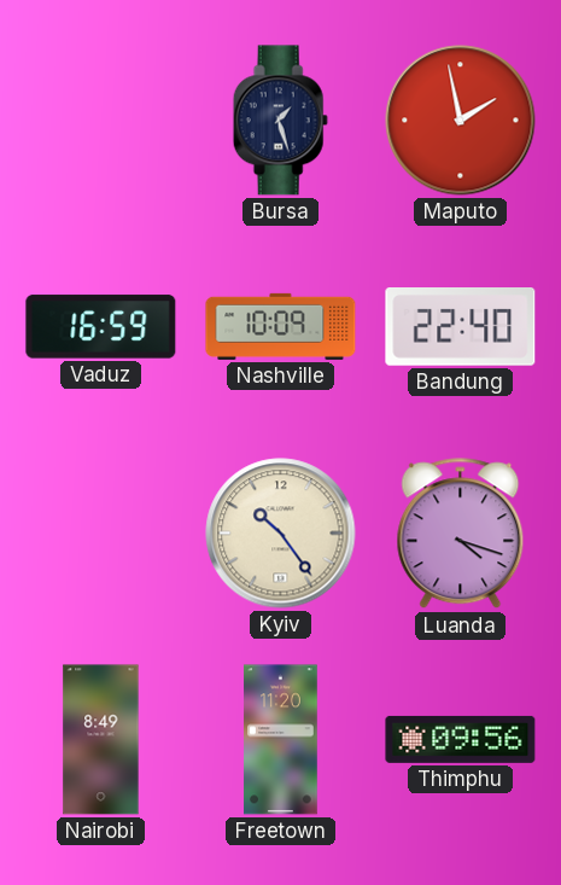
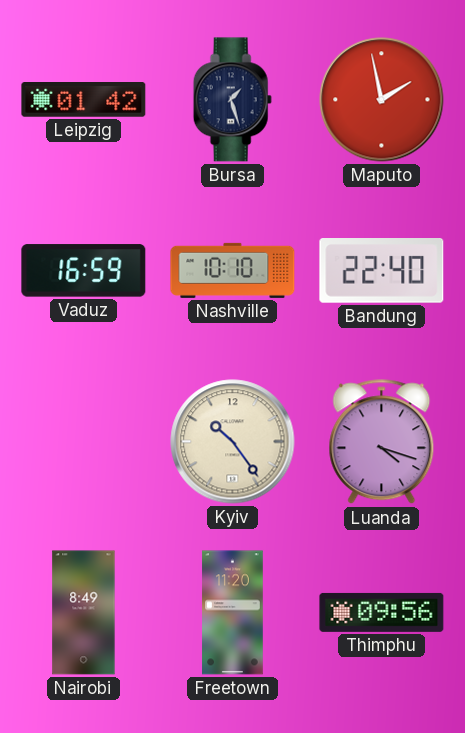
Leipzig: none -> 01:42
Nashville: 10:09 -> 10:10
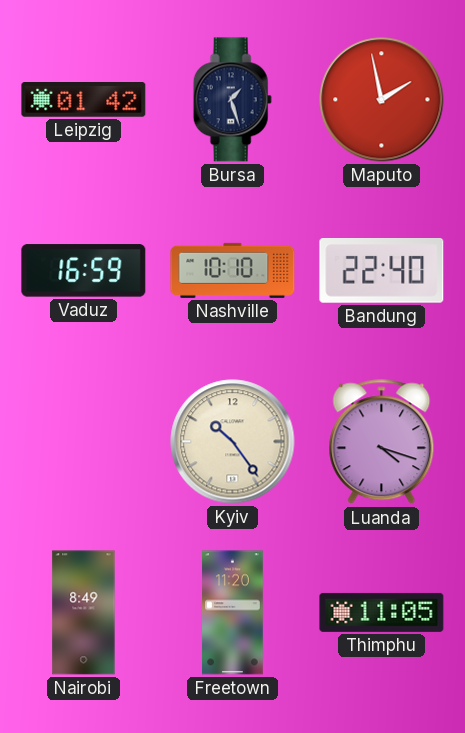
Thimphu: 09:56 -> 11:05
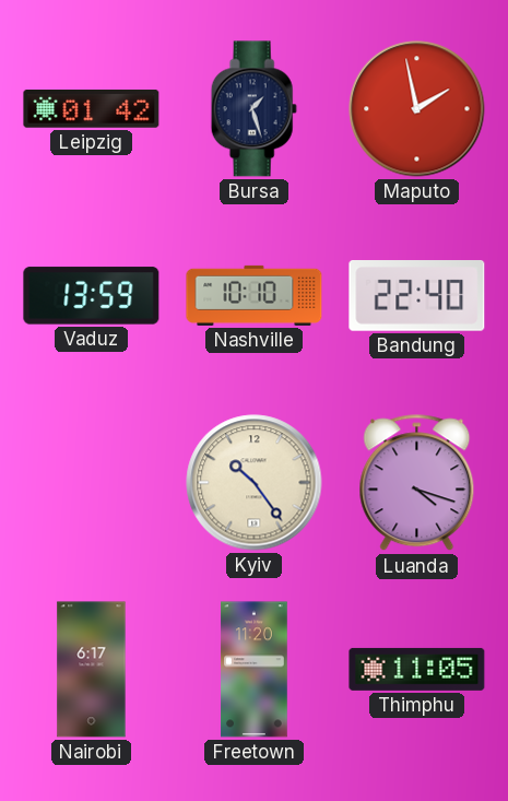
Vaduz: 16:59 -> 13:59
Nairobi: 8:49 -> 6:17
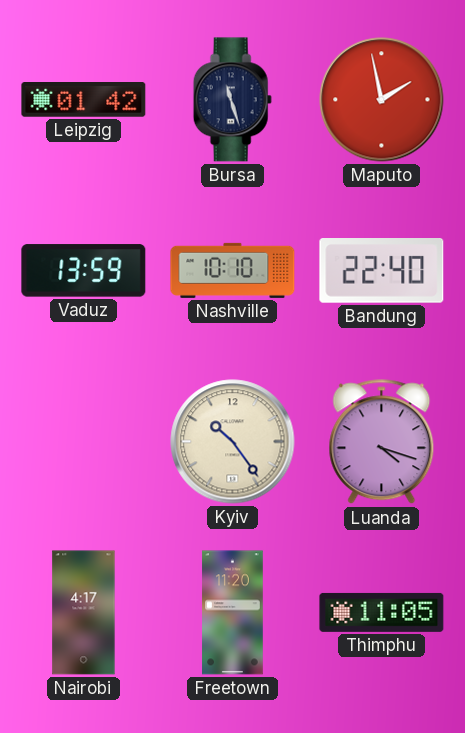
Bursa: 1:27 -> 11:27
Nairobi: 6:17 -> 4:17
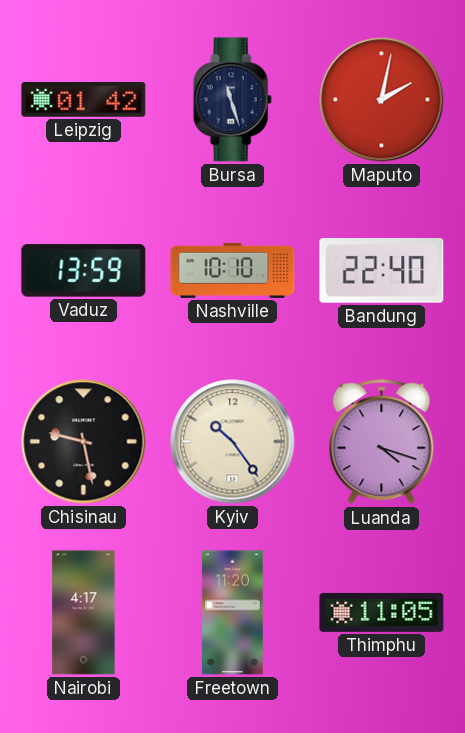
Maputo: 1:58 -> 2:02
Chisinau: none -> 9:28
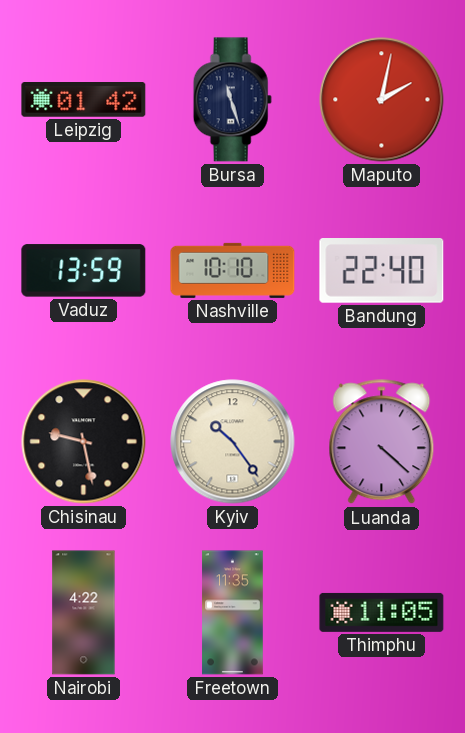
Luanda: 4:18 -> 4:22
Nairobi: 4:17 -> 4:22
Freetown: 11:20 -> 11:35
